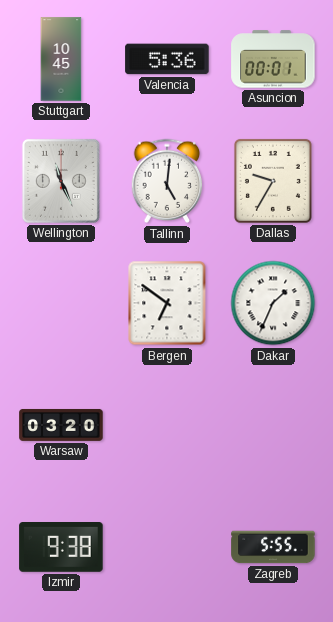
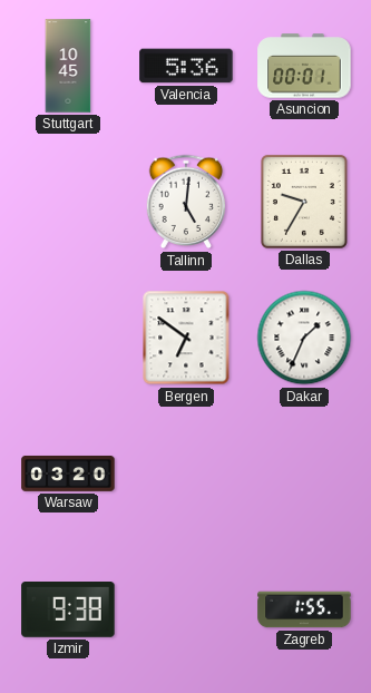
Wellington: 11:26 -> none
Zagreb: 5:55 -> 1:55
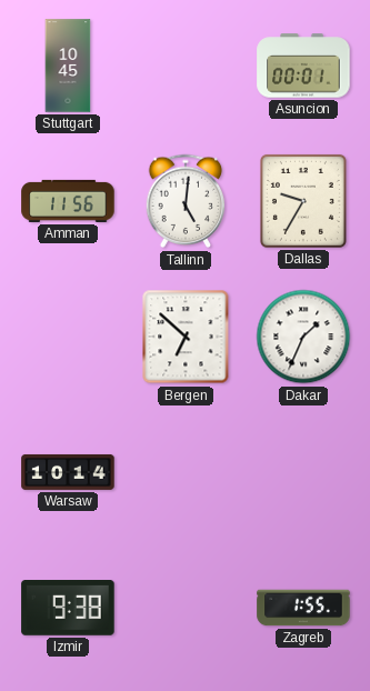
Valencia: 5:36 -> none
Amman: none -> 11:56
Bergen: 6:51 -> 6:52
Warsaw: 03:20 -> 10:14
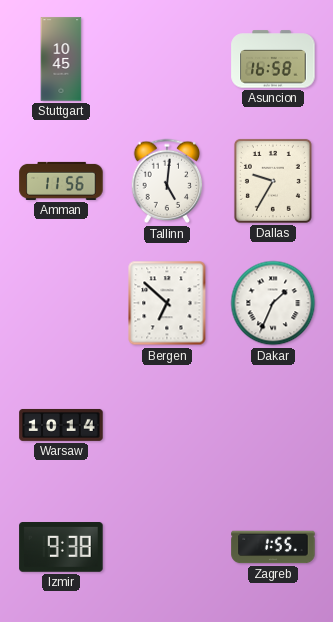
Asuncion: 00:01 -> 16:58
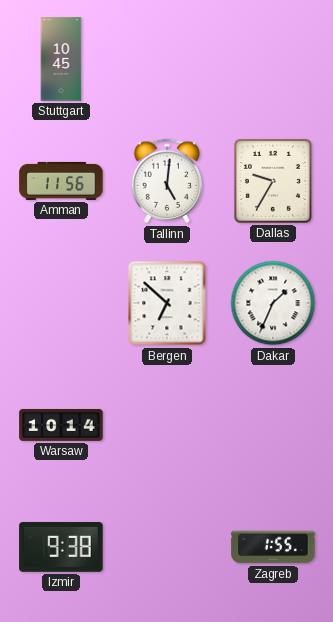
Asuncion: 16:58 -> none
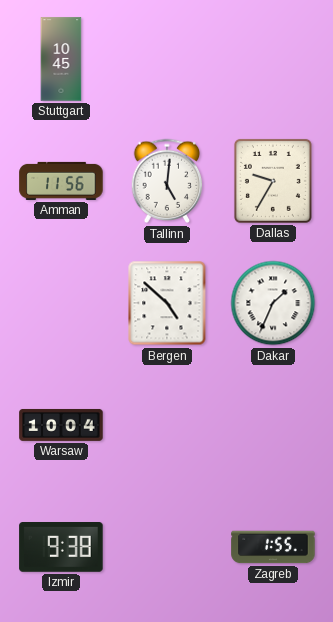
Bergen: 6:52 -> 4:52
Warsaw: 10:14 -> 10:04
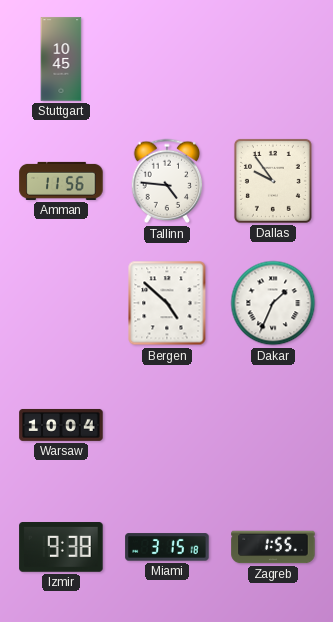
Tallinn: 5:01 -> 4:46
Dallas: 9:35 -> 9:54
Miami: none -> 3:15
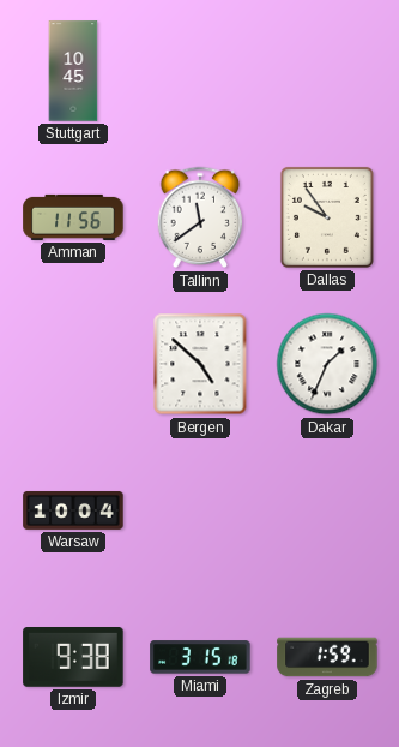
Tallinn: 4:46 -> 11:39
Zagreb: 1:55 -> 1:59
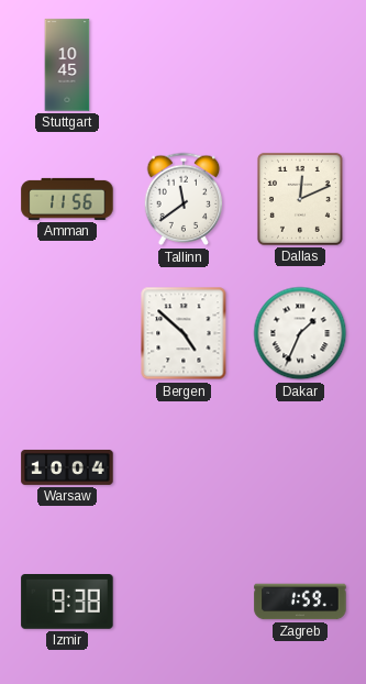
Dallas: 9:54 -> 12:11
Miami: 3:15 -> none
